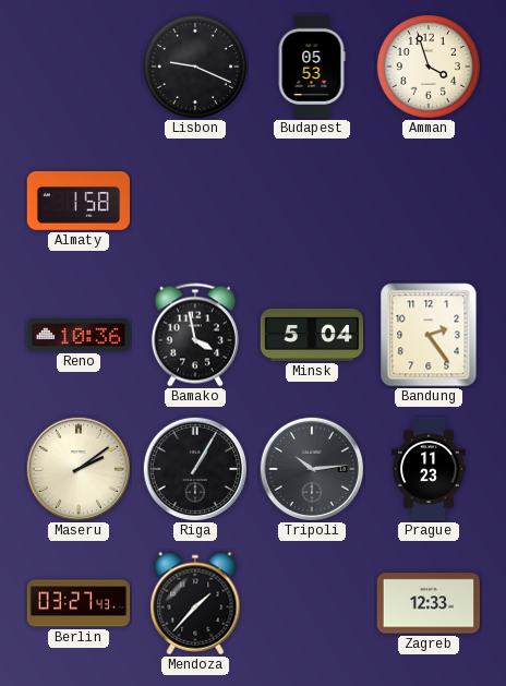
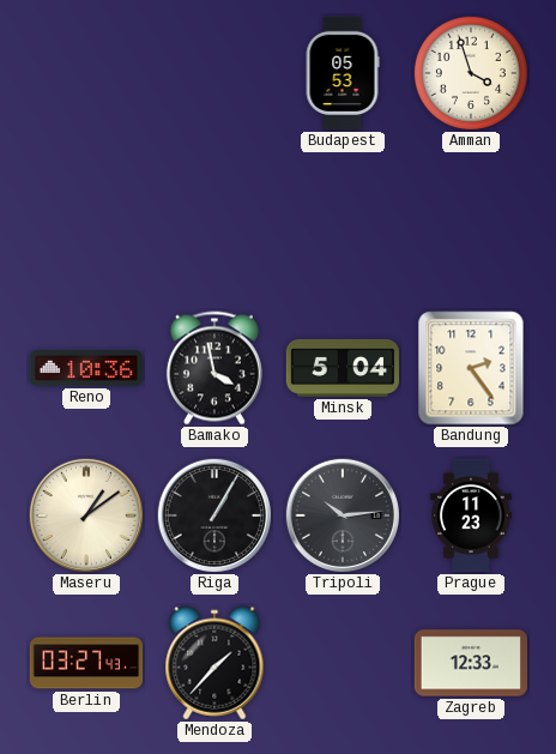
Lisbon: 9:19 -> none
Almaty: 1:58 -> none
Maseru: 2:09 -> 1:09
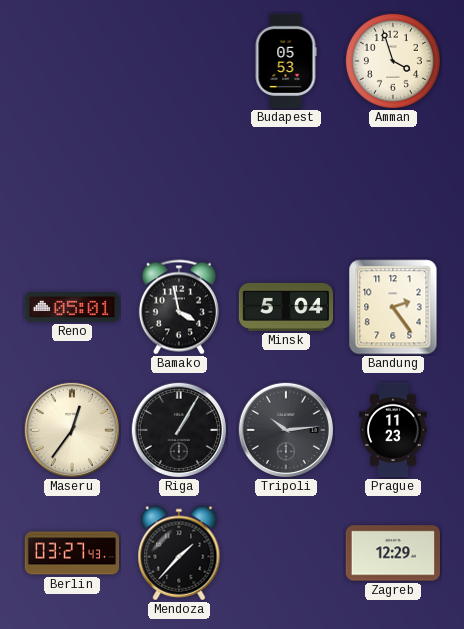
Reno: 10:36 -> 05:01
Maseru: 1:09 -> 12:36
Zagreb: 12:33 -> 12:29
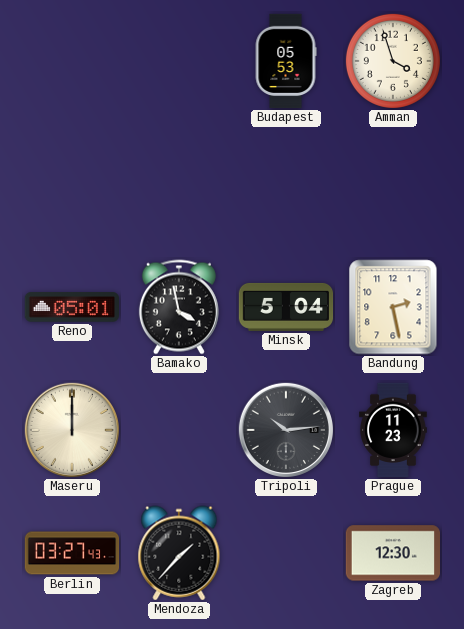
Bandung: 2:24 -> 2:28
Maseru: 12:36 -> 12:00
Riga: 1:05 -> none
Zagreb: 12:29 -> 12:30
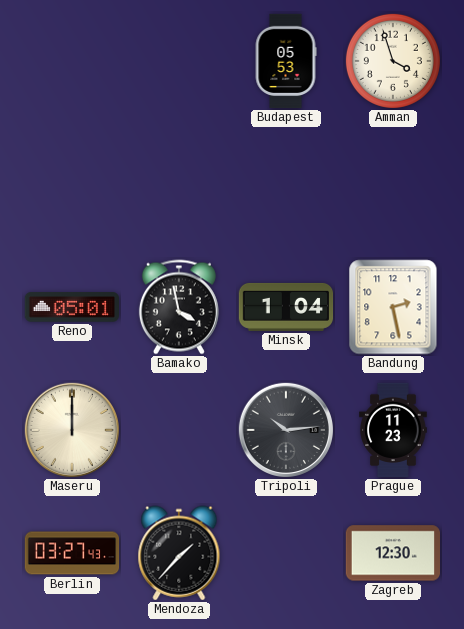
Minsk: 5:04 -> 1:04
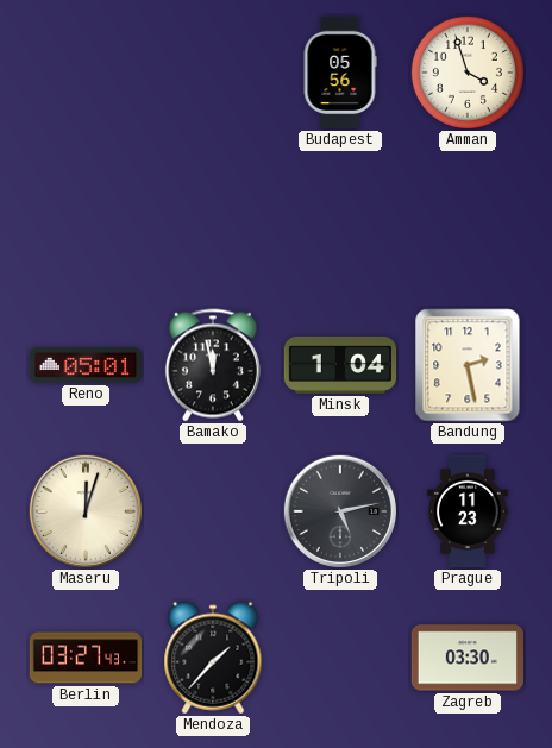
Budapest: 05:53 -> 05:56
Bamako: 3:58 -> 11:58
Maseru: 12:00 -> 12:03
Tripoli: 10:14 -> 5:13
Zagreb: 12:30 -> 03:30
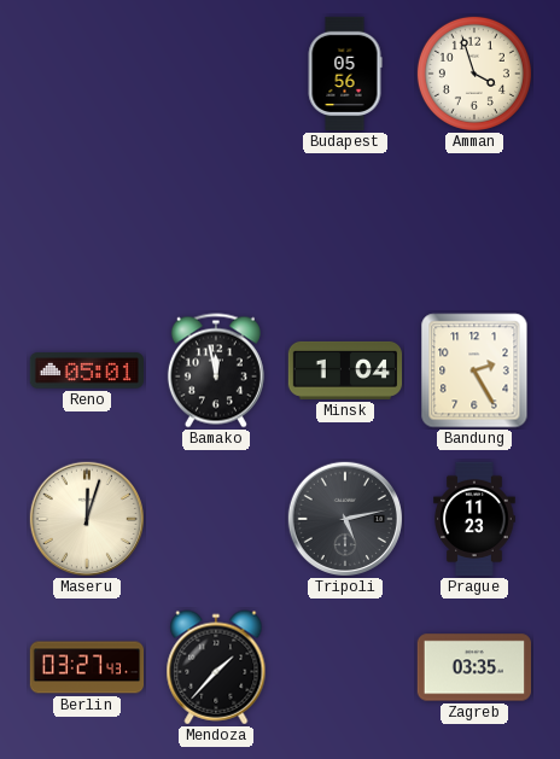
Bandung: 2:28 -> 2:25
Zagreb: 03:30 -> 03:35
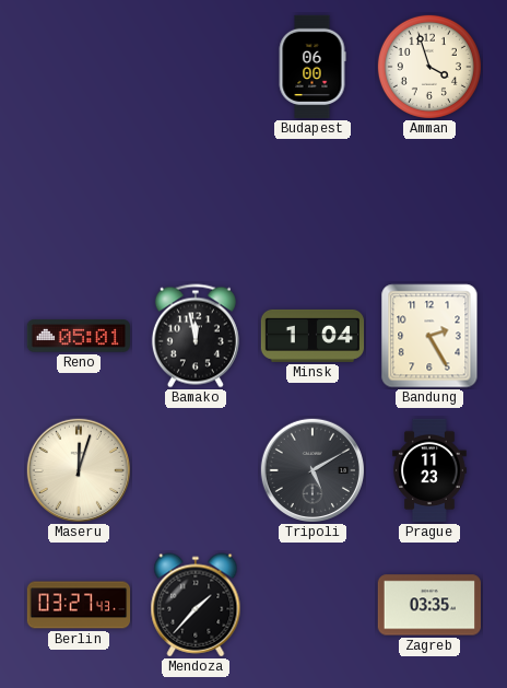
Budapest: 05:56 -> 06:00
Tripoli: 5:13 -> 5:10
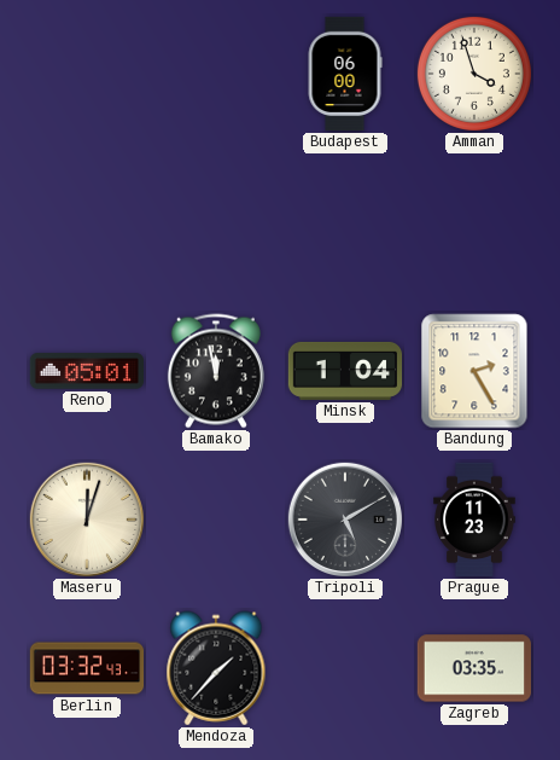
Berlin: 03:27 -> 03:32
